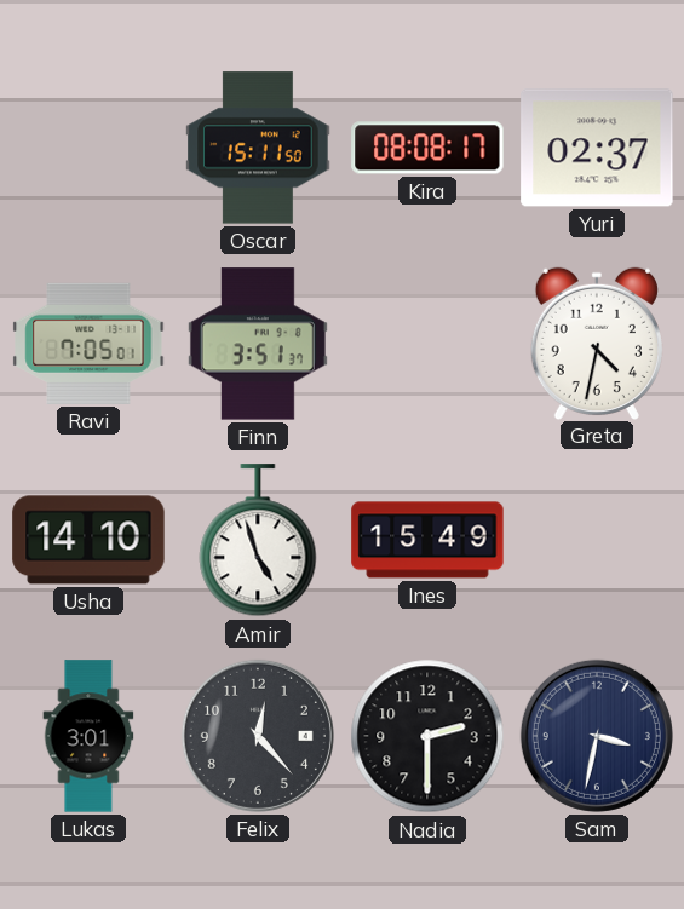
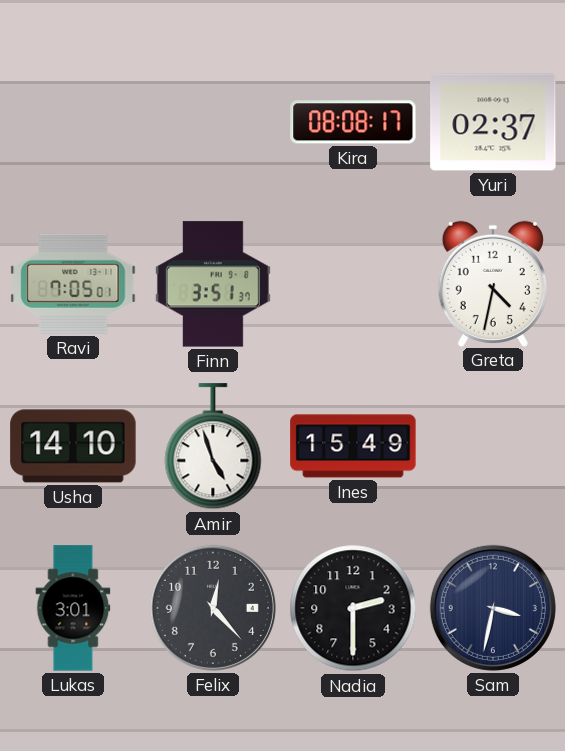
Oscar: 15:11 -> none
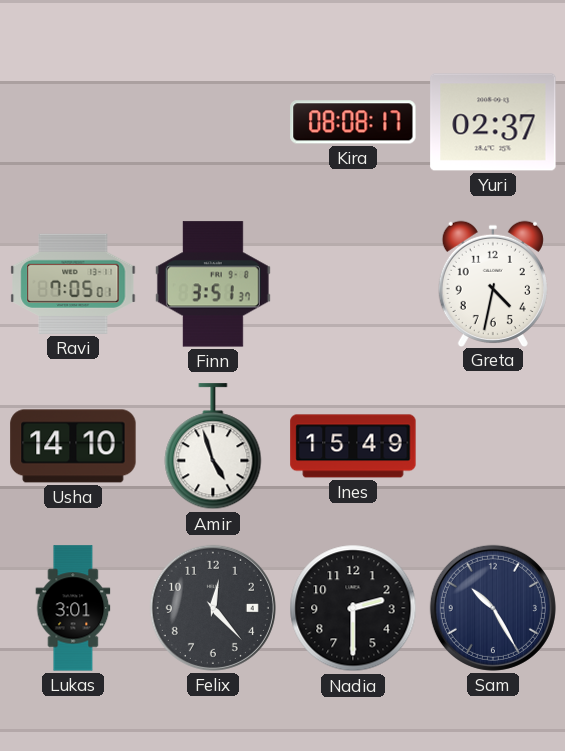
Sam: 3:32 -> 10:25
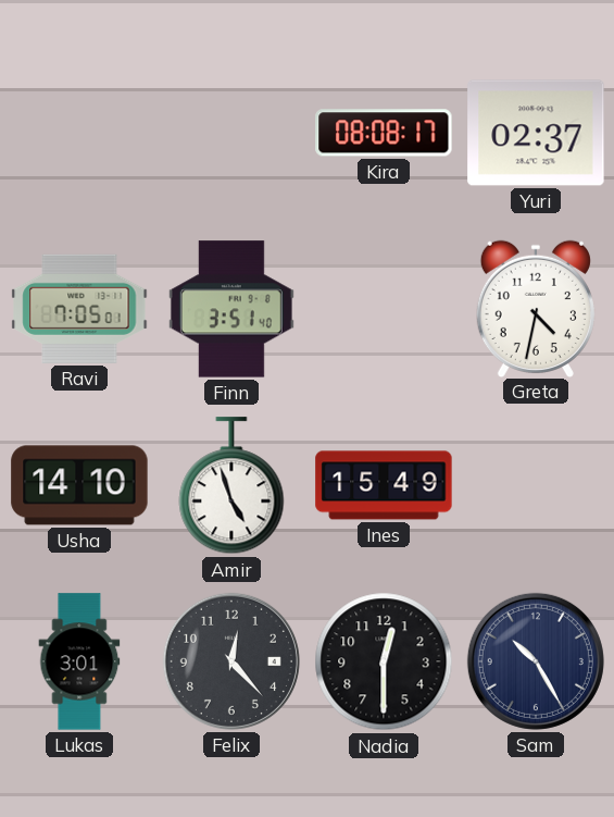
Finn: 3:51:37 -> 3:51:40
Nadia: 2:30 -> 12:30
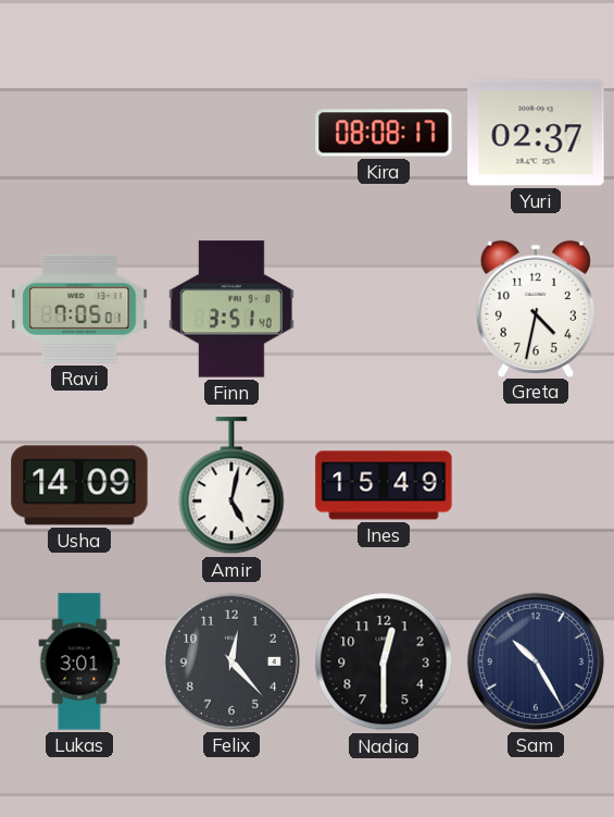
Usha: 14:10 -> 14:09
Amir: 4:57 -> 5:02
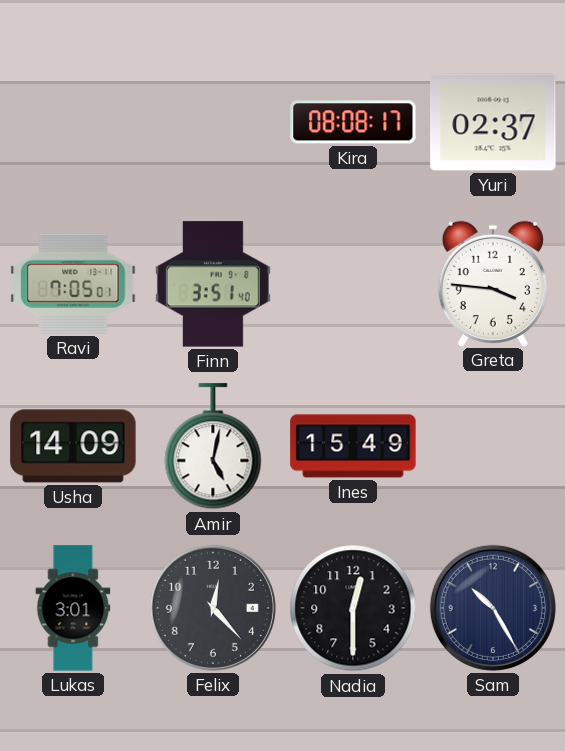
Greta: 4:32 -> 3:46
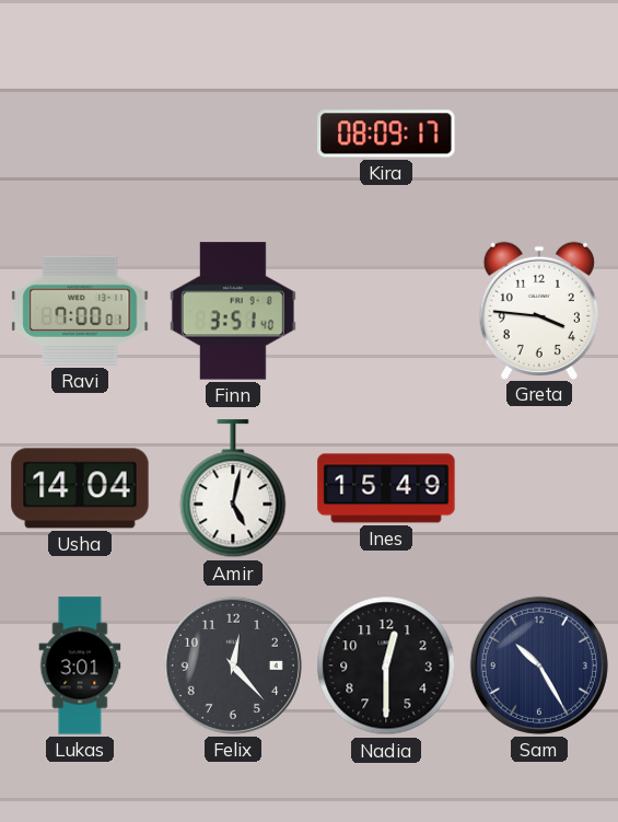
Kira: 08:08 -> 08:09
Yuri: 02:37 -> none
Ravi: 7:05 -> 7:00
Usha: 14:09 -> 14:04
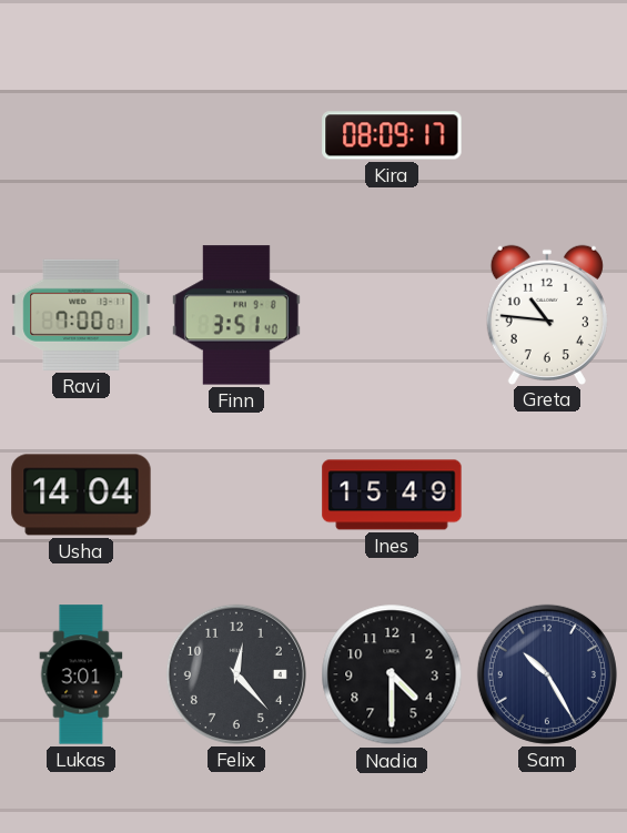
Greta: 3:46 -> 10:46
Amir: 5:02 -> none
Nadia: 12:30 -> 4:30
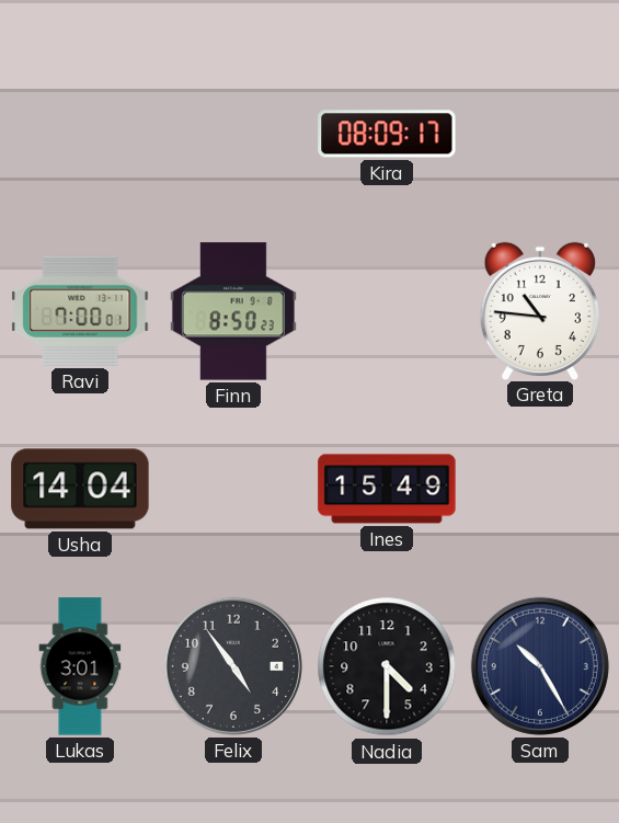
Finn: 3:51 -> 8:50
Felix: 12:23 -> 4:54
